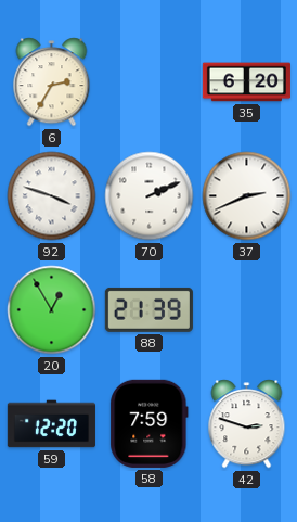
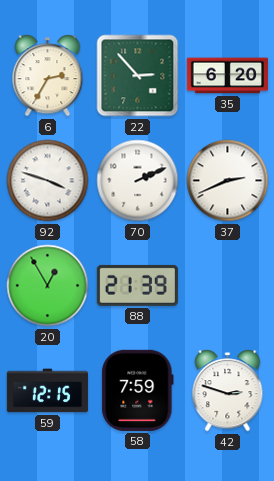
22: none -> 2:53
59: 12:20 -> 12:15
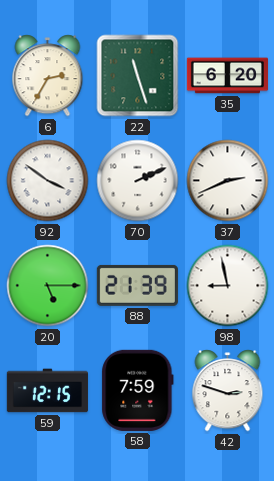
22: 2:53 -> 11:27
92: 3:48 -> 3:51
20: 12:55 -> 5:15
98: none -> 8:58
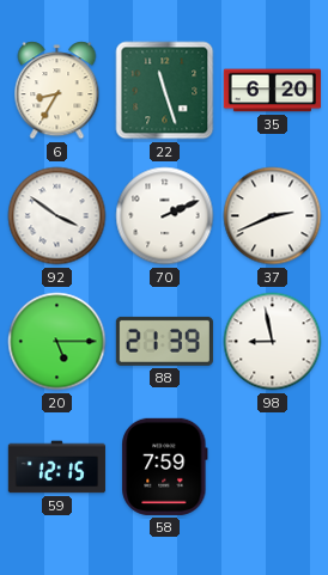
6: 2:35 -> 8:35
42: 2:48 -> none
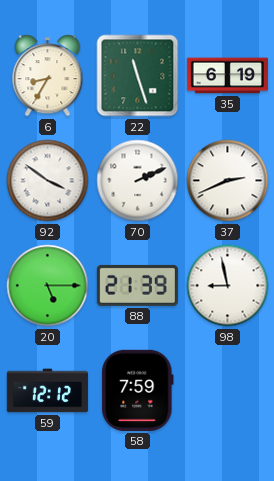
35: 6:20 -> 6:19
59: 12:15 -> 12:12
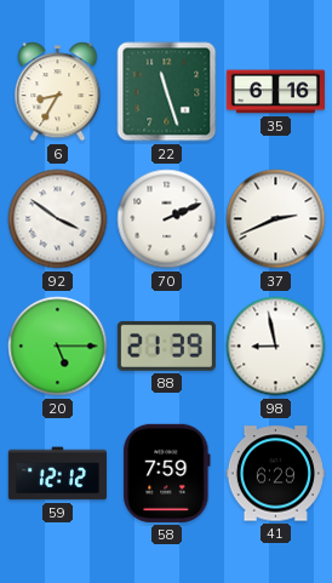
35: 6:19 -> 6:16
41: none -> 6:29
